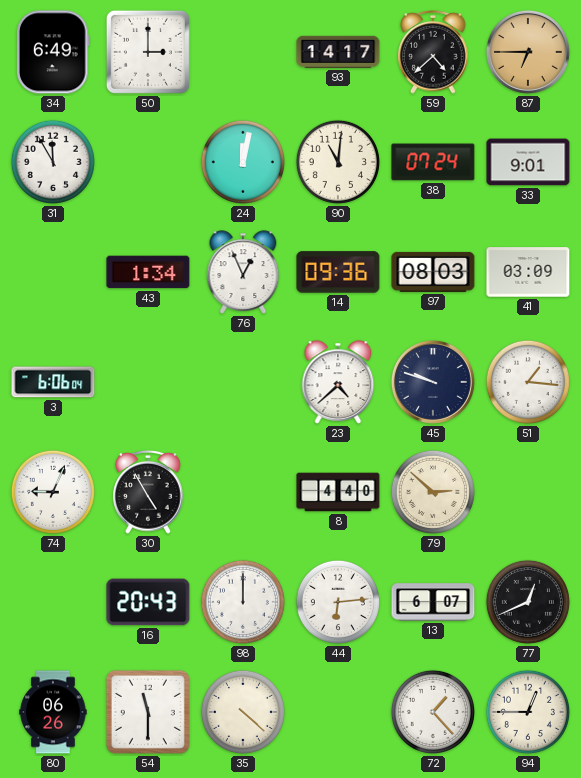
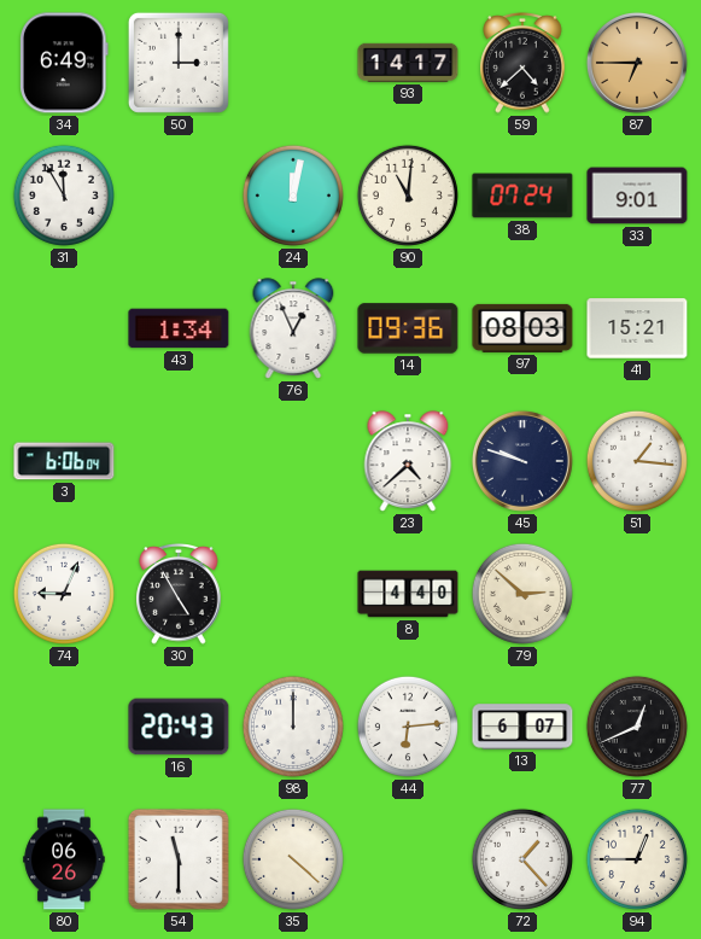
41: 03:09 -> 15:21
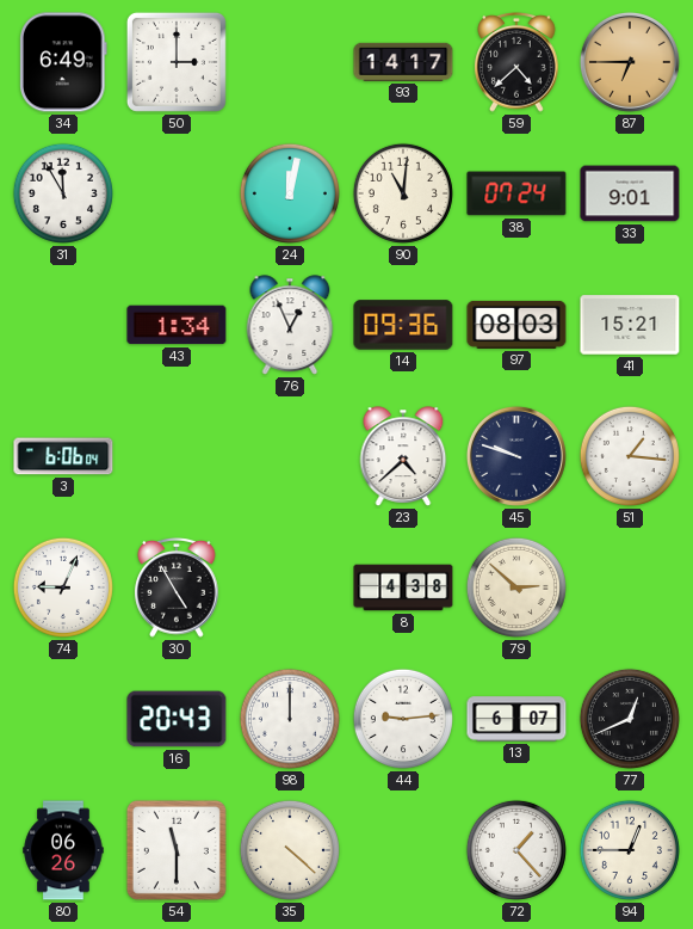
8: 4:40 -> 4:38
44: 6:14 -> 9:14
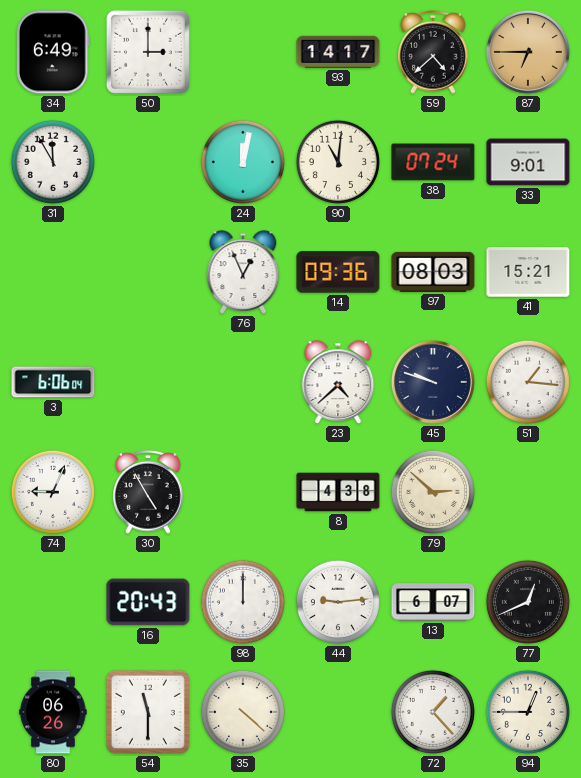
43: 1:34 -> none
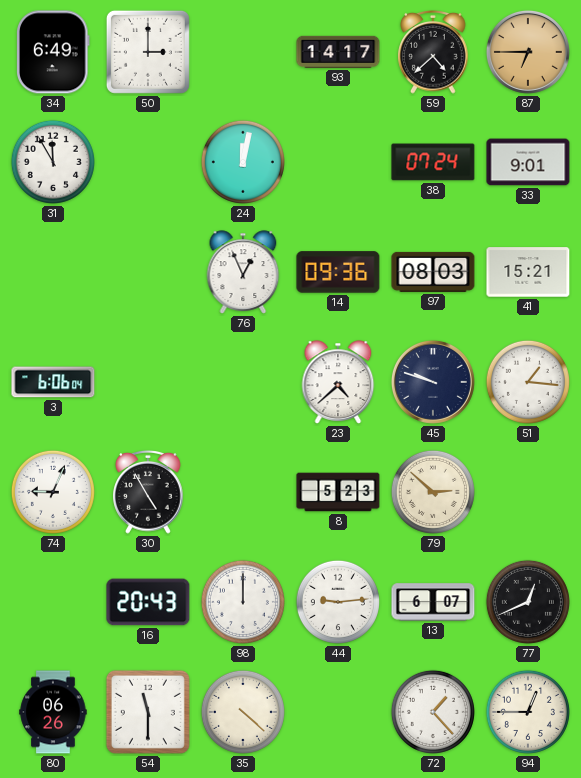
90: 11:01 -> none
8: 4:38 -> 5:23
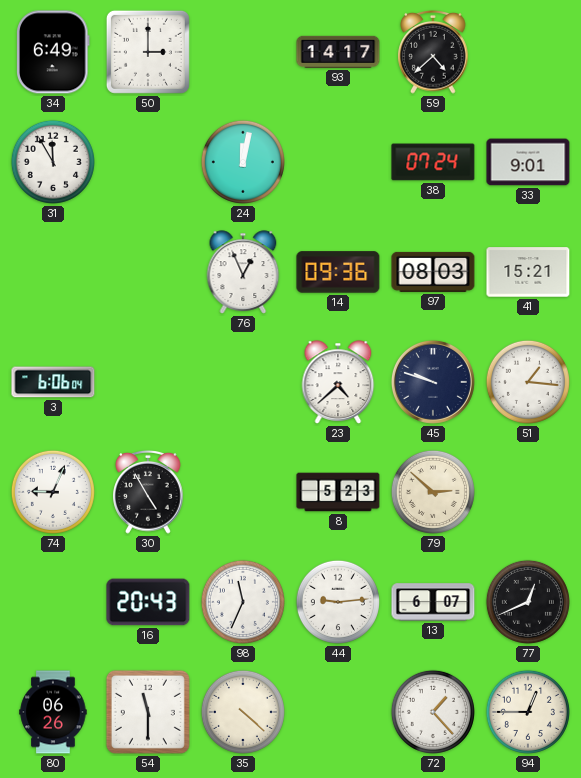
87: 6:45 -> none
98: 12:00 -> 11:34
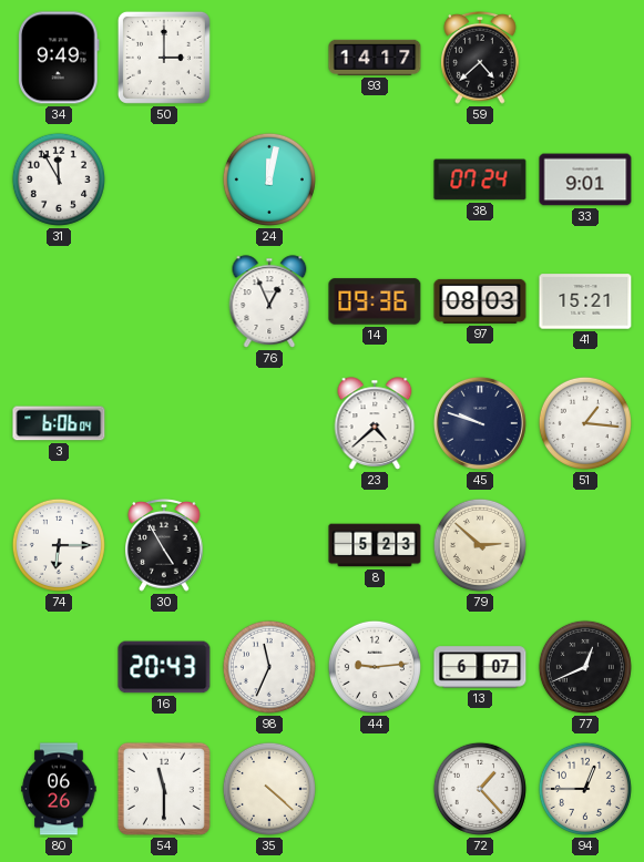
34: 6:49 -> 9:49
74: 9:04 -> 6:15
